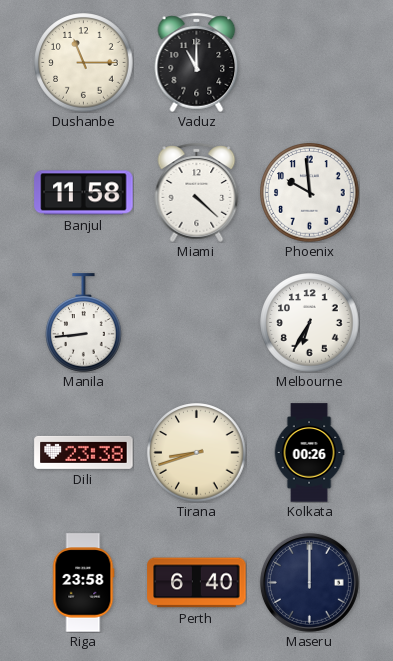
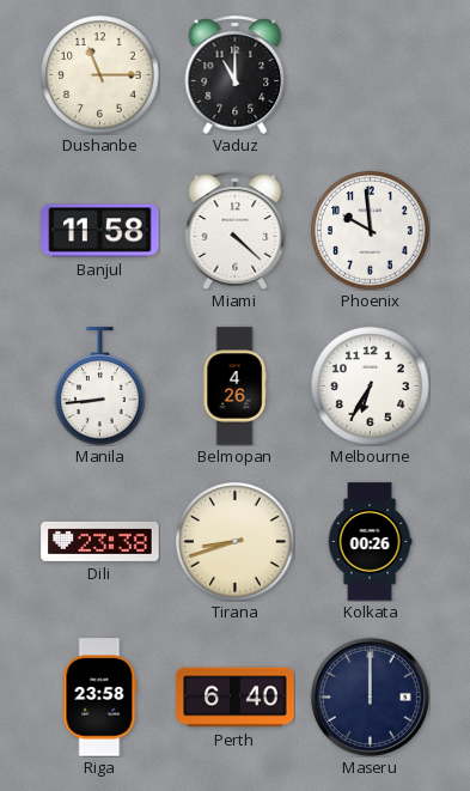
Belmopan: none -> 4:26
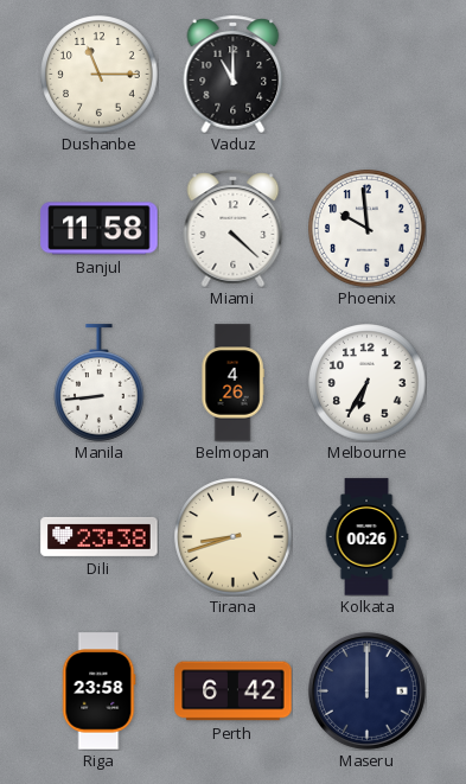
Perth: 6:40 -> 6:42
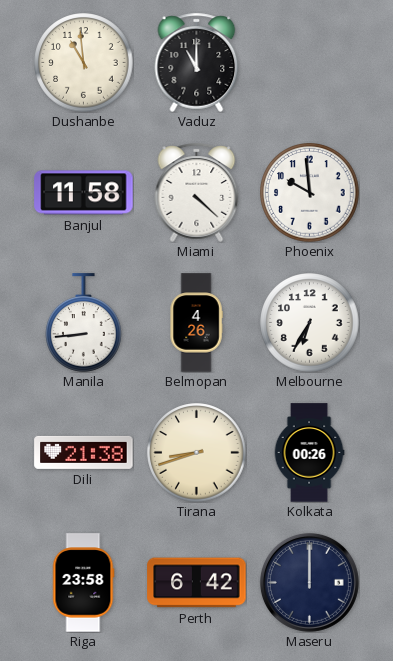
Dushanbe: 11:15 -> 10:59
Dili: 23:38 -> 21:38
